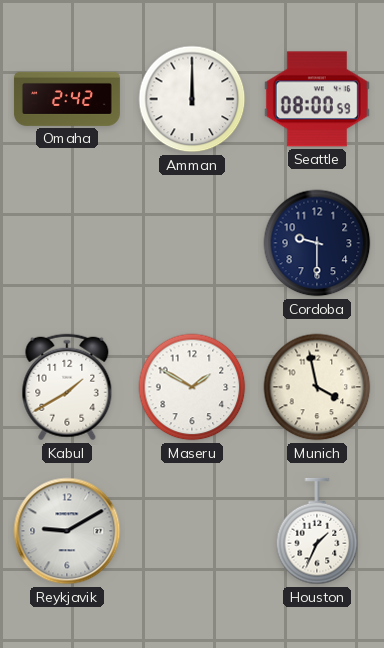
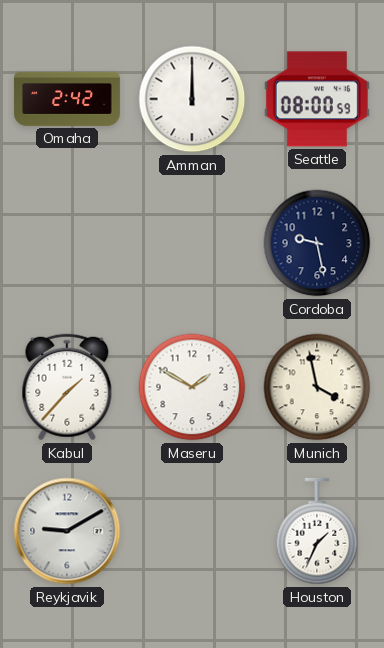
Cordoba: 9:30 -> 9:28
Kabul: 1:40 -> 1:37
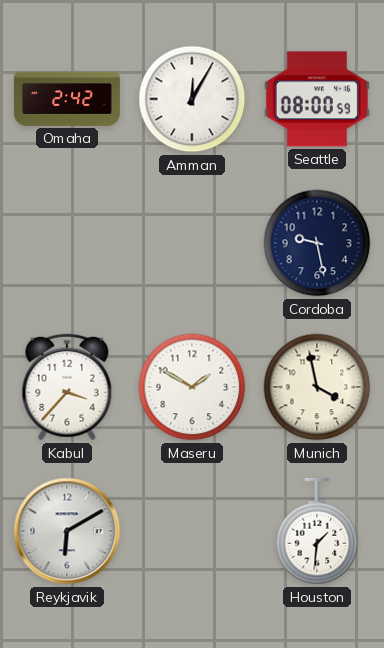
Amman: 12:00 -> 12:05
Kabul: 1:37 -> 3:37
Reykjavik: 9:10 -> 6:10
Houston: 1:34 -> 1:31
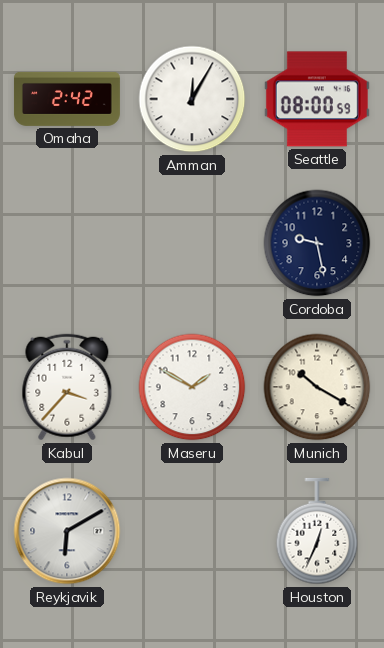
Munich: 3:58 -> 10:20
Houston: 1:31 -> 12:34
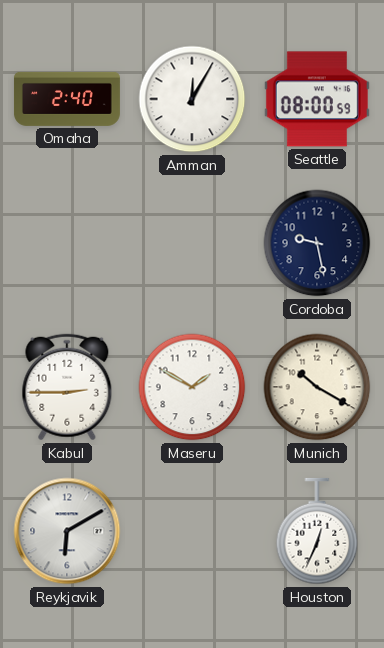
Omaha: 2:42 -> 2:40
Kabul: 3:37 -> 2:45
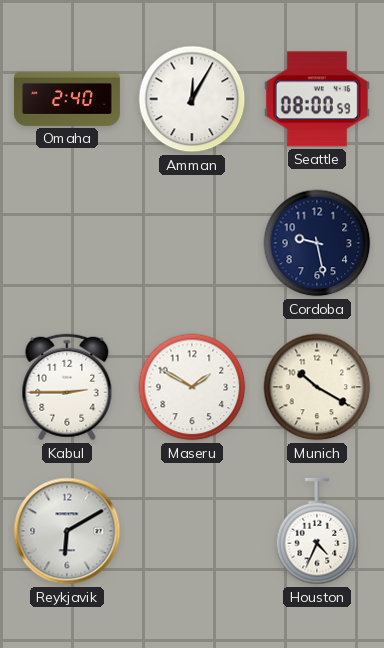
Houston: 12:34 -> 4:34
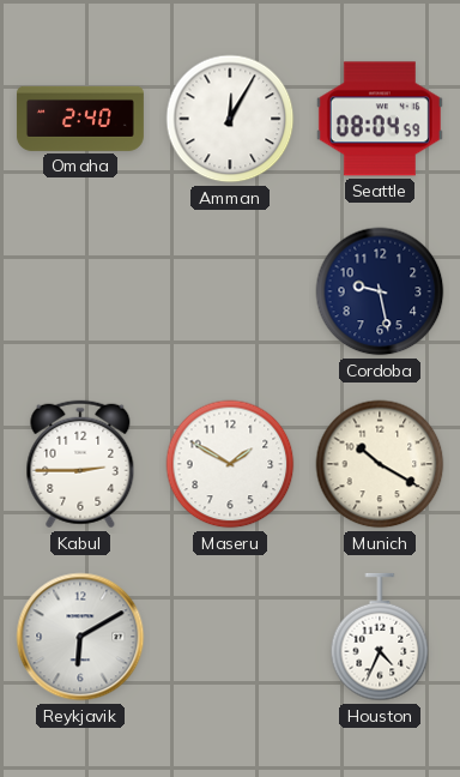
Seattle: 08:00 -> 08:04
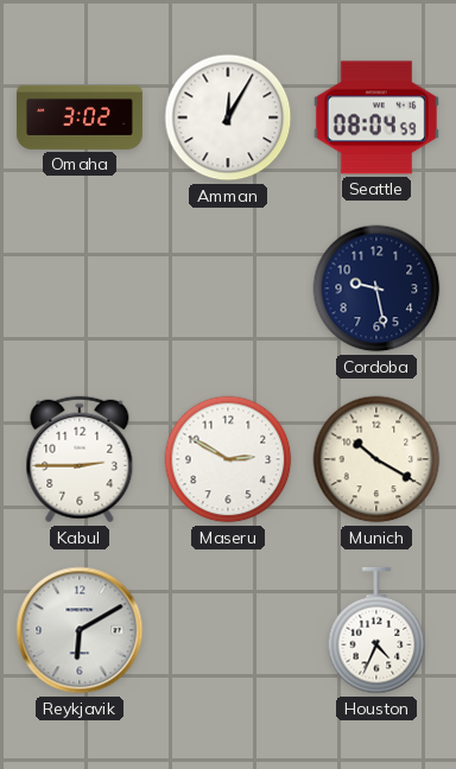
Omaha: 2:40 -> 3:02
Maseru: 1:50 -> 2:50
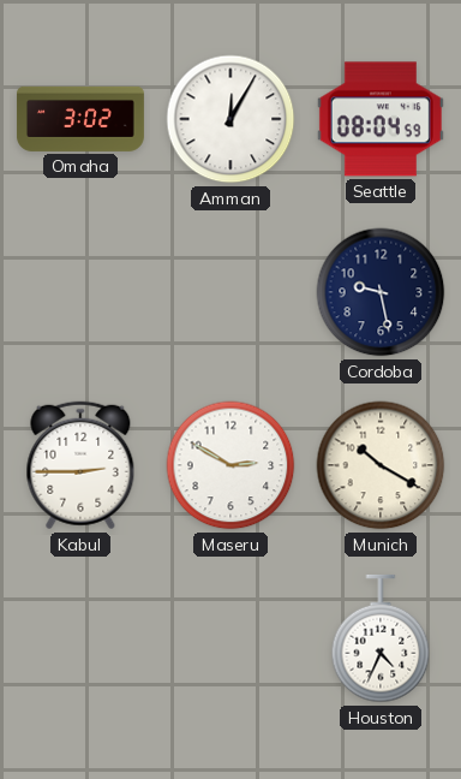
Reykjavik: 6:10 -> none
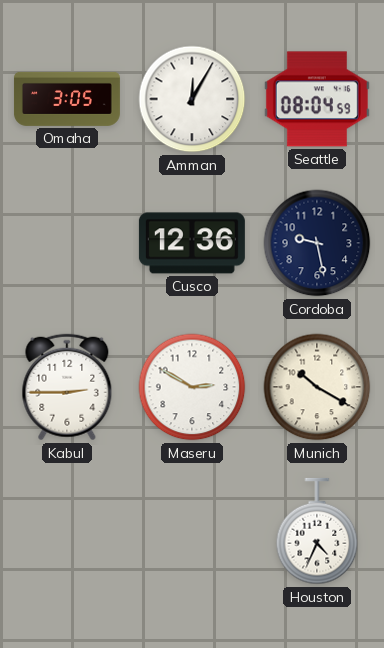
Omaha: 3:02 -> 3:05
Cusco: none -> 12:36
